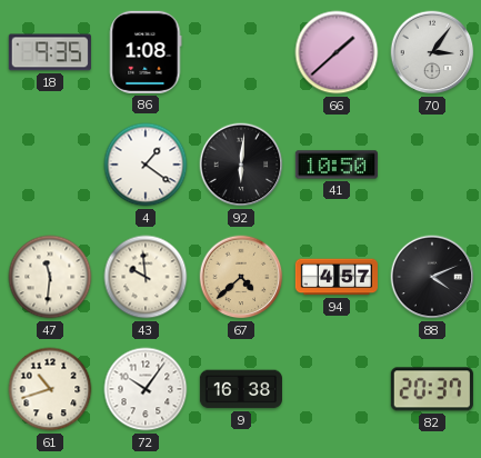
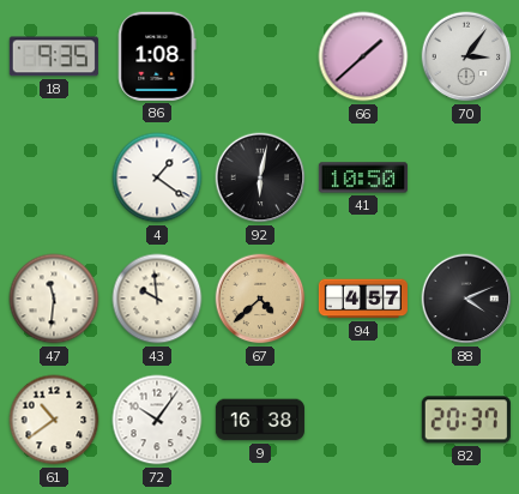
92: 6:01 -> 6:02
61: 10:42 -> 10:39
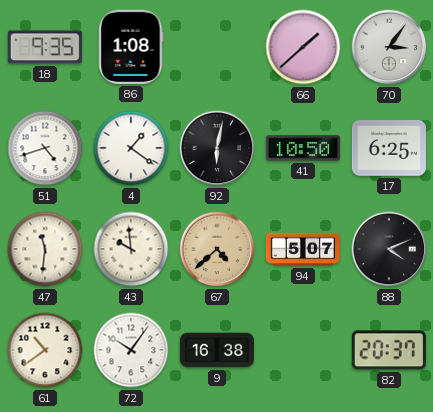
51: none -> 4:42
17: none -> 6:25
94: 4:57 -> 5:07
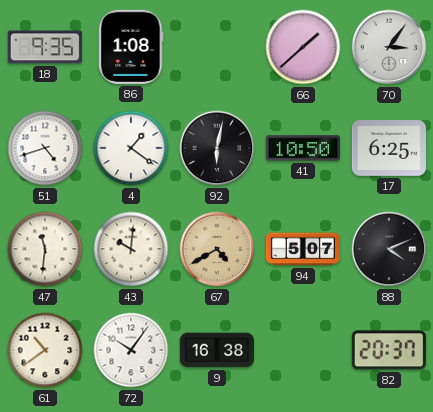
43: 9:59 -> 10:01
67: 4:38 -> 4:40
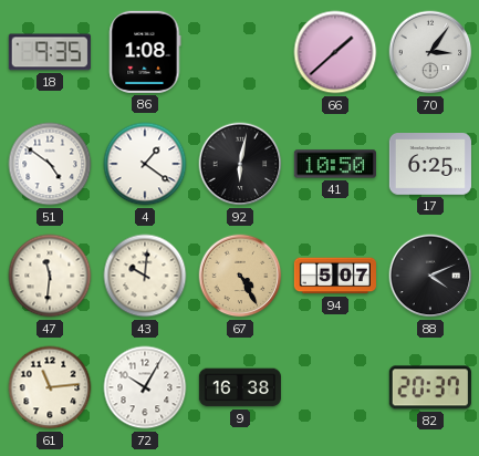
51: 4:42 -> 4:51
67: 4:40 -> 4:25
61: 10:39 -> 11:14
72: 10:06 -> 10:05
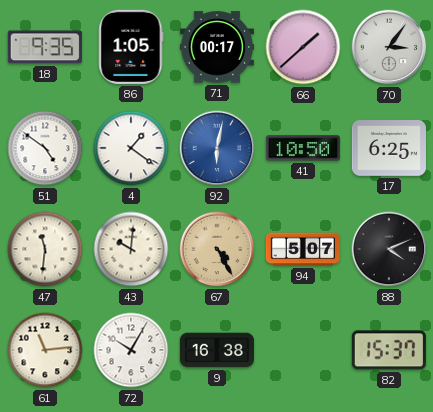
86: 1:08 -> 1:05
71: none -> 00:17
92 dial: black -> blue
82: 20:37 -> 15:37
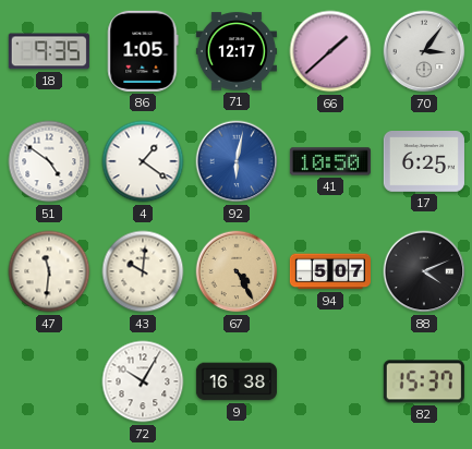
71: 00:17 -> 12:17
61: 11:14 -> none
